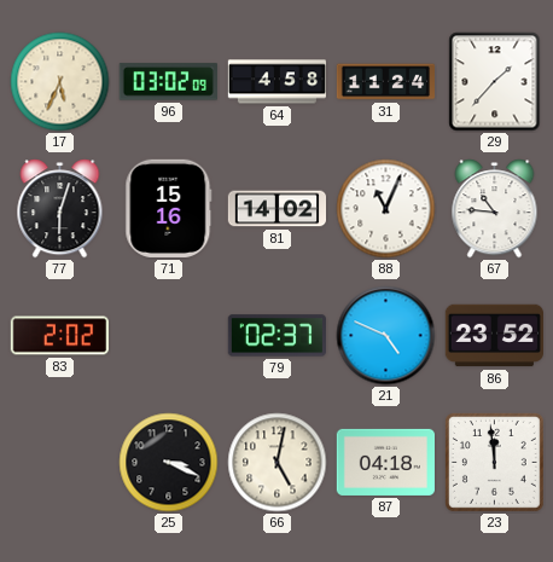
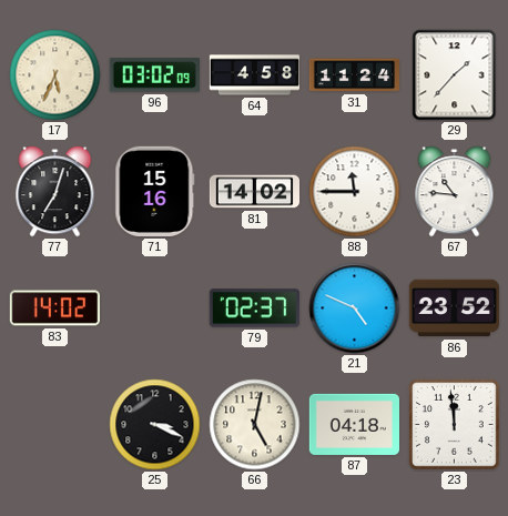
77: 6:03 -> 7:03
88: 11:04 -> 11:45
83: 2:02 -> 14:02
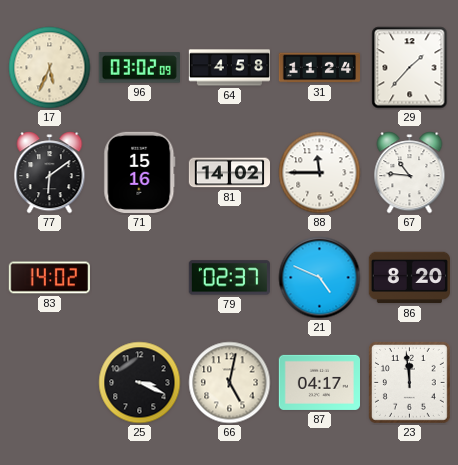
77: 7:03 -> 6:09
86: 23:52 -> 8:20
87: 04:18 -> 04:17
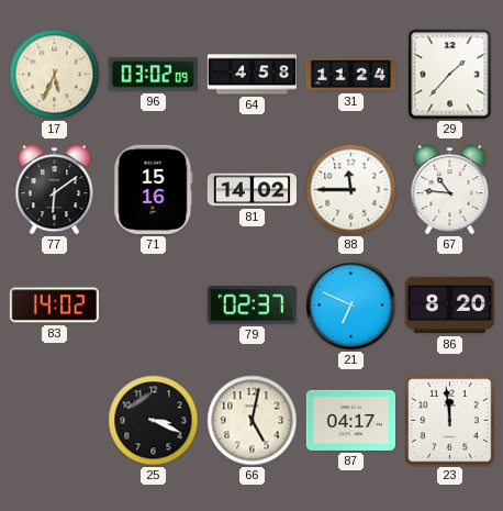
21: 4:49 -> 6:49
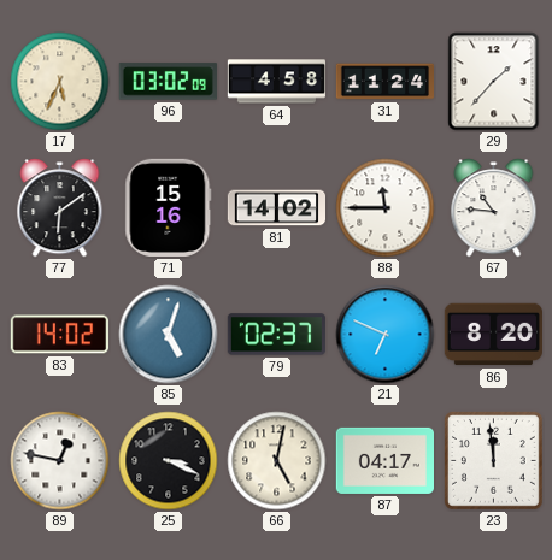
85: none -> 5:03
89: none -> 12:47
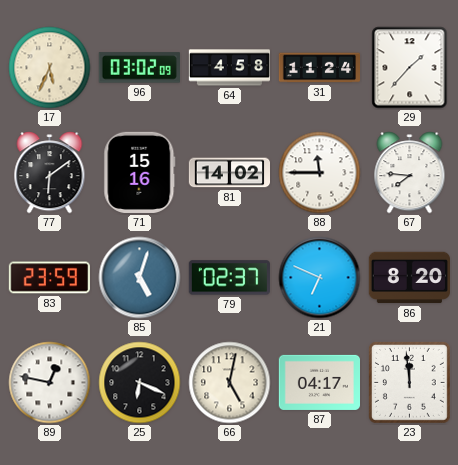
67: 10:46 -> 7:46
83: 14:02 -> 23:59
25: 3:19 -> 6:19
